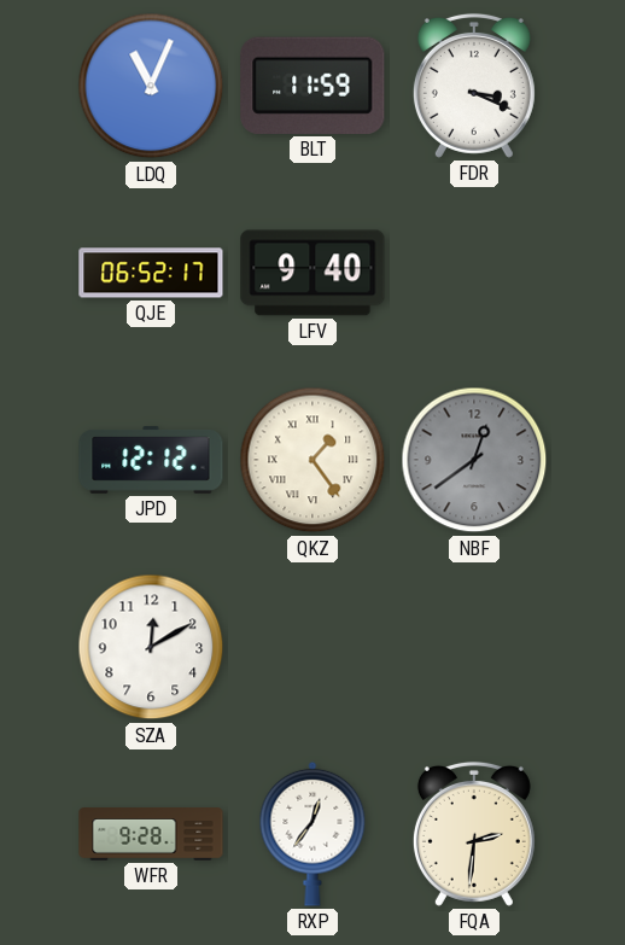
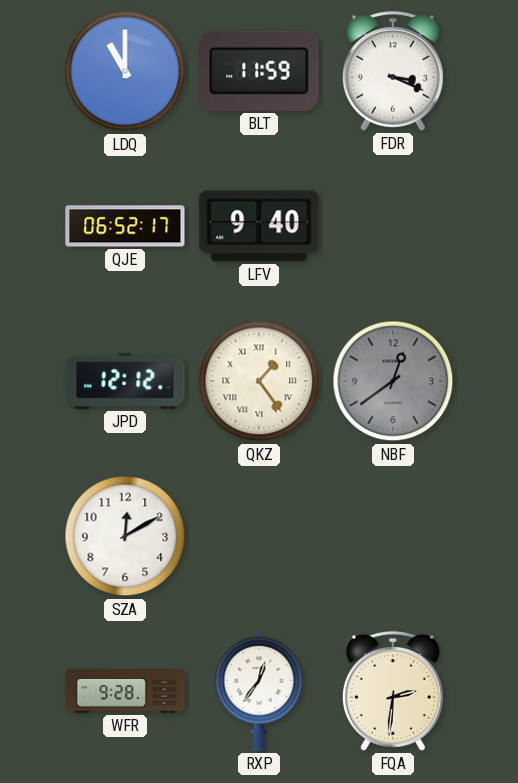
LDQ: 11:04 -> 11:00
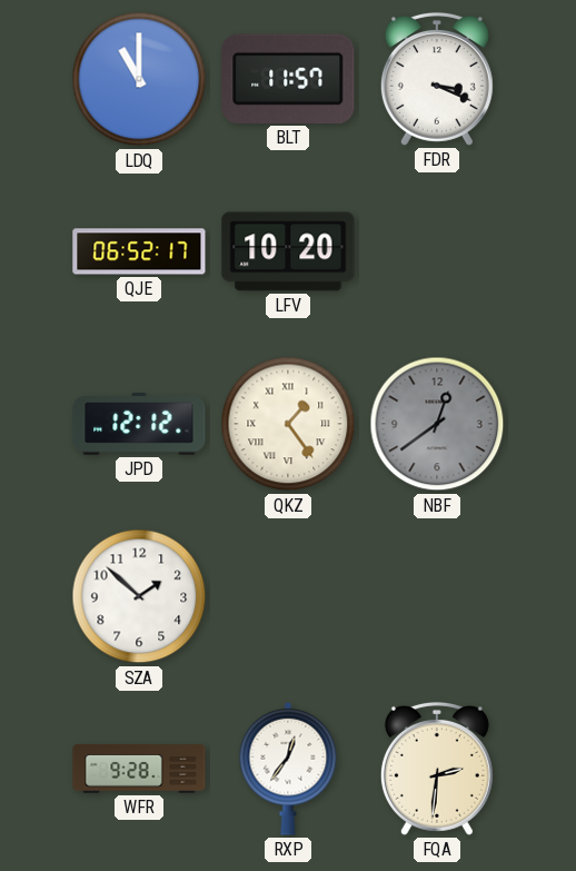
BLT: 11:59 -> 11:57
LFV: 9:40 -> 10:20
SZA: 12:10 -> 1:52
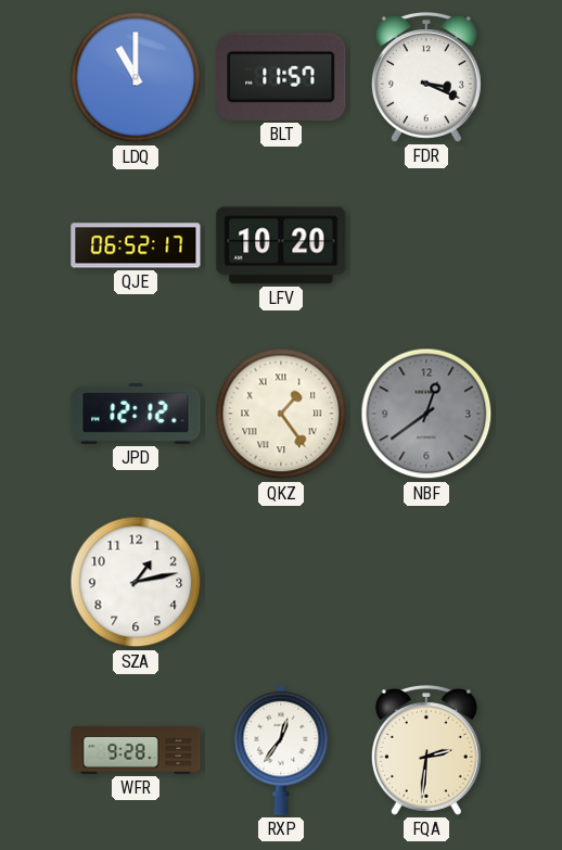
SZA: 1:52 -> 1:13
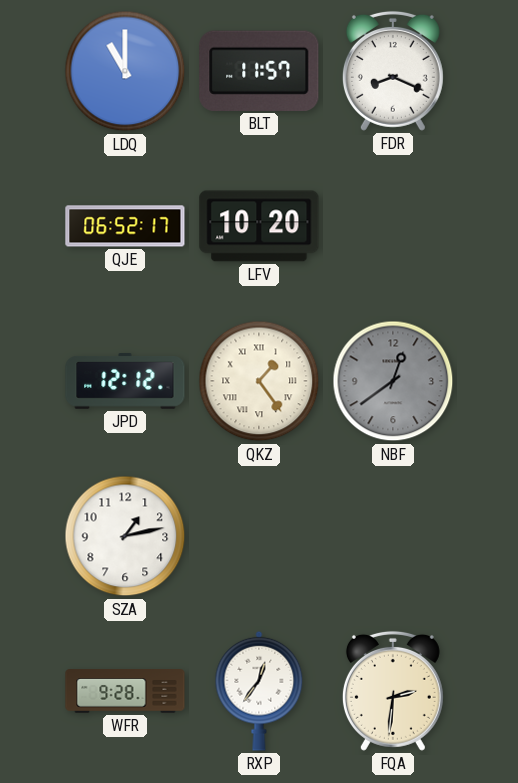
FDR: 3:19 -> 8:19
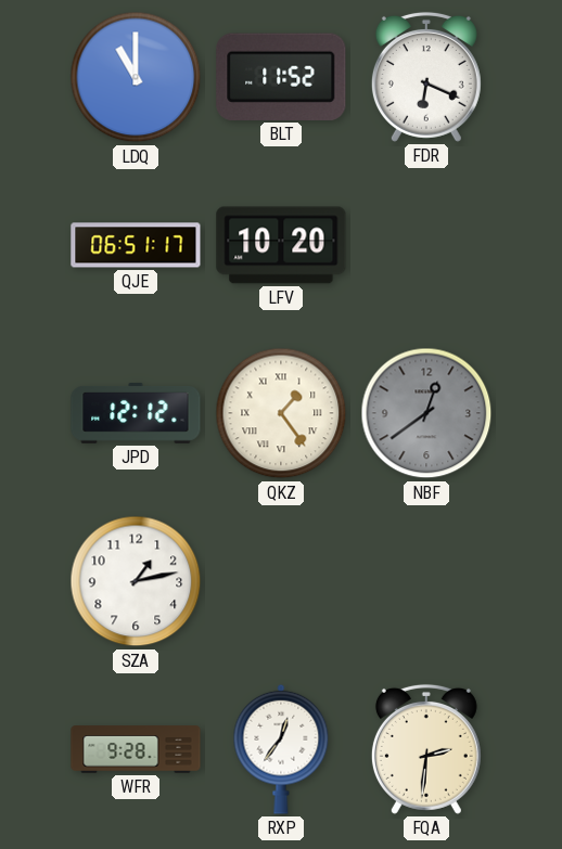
BLT: 11:57 -> 11:52
FDR: 8:19 -> 6:19
QJE: 06:52 -> 06:51
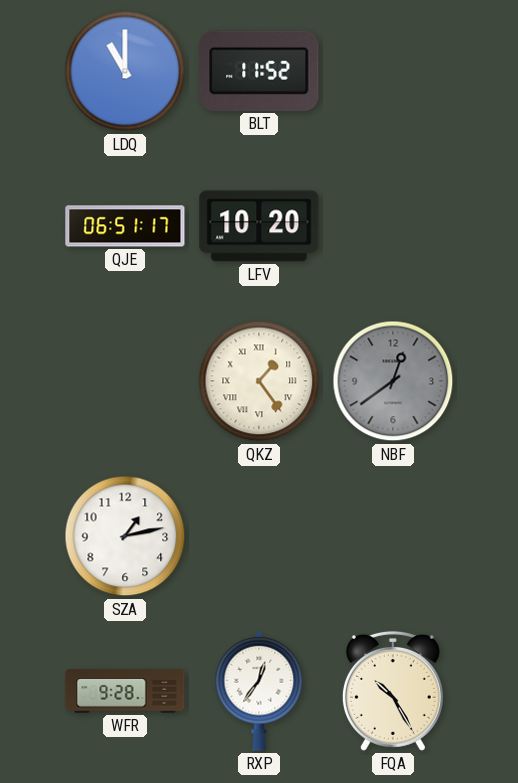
FDR: 6:19 -> none
JPD: 12:12 -> none
FQA: 2:31 -> 10:25
